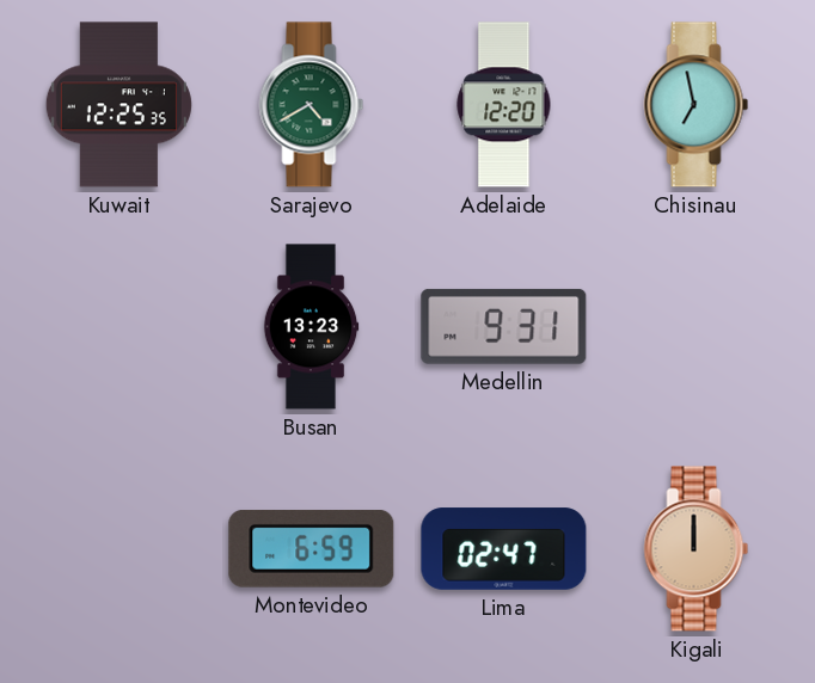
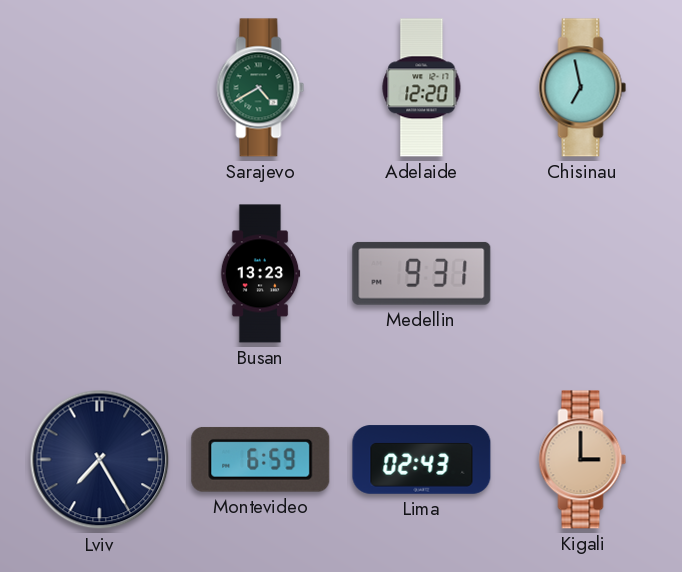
Kuwait: 12:25 -> none
Lviv: none -> 7:25
Lima: 02:47 -> 02:43
Kigali: 12:00 -> 3:00
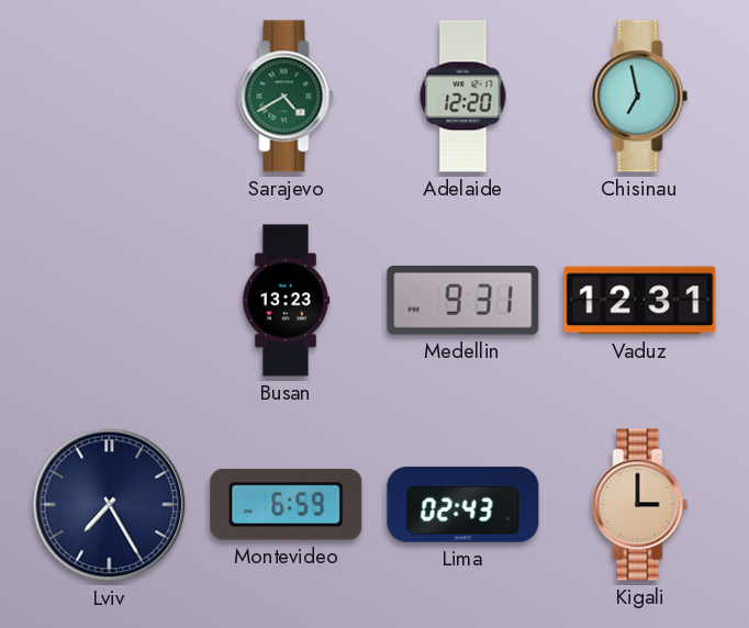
Vaduz: none -> 12:31
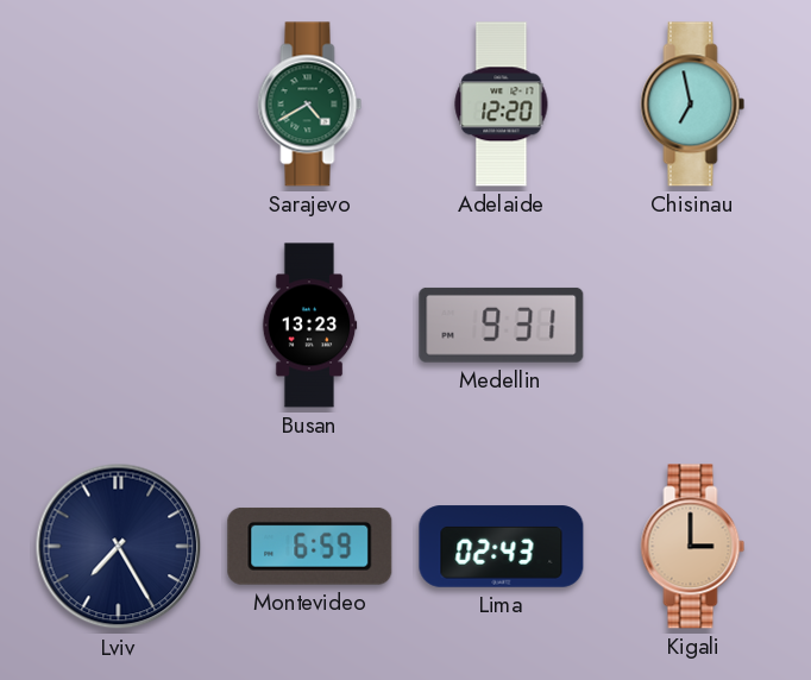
Vaduz: 12:31 -> none
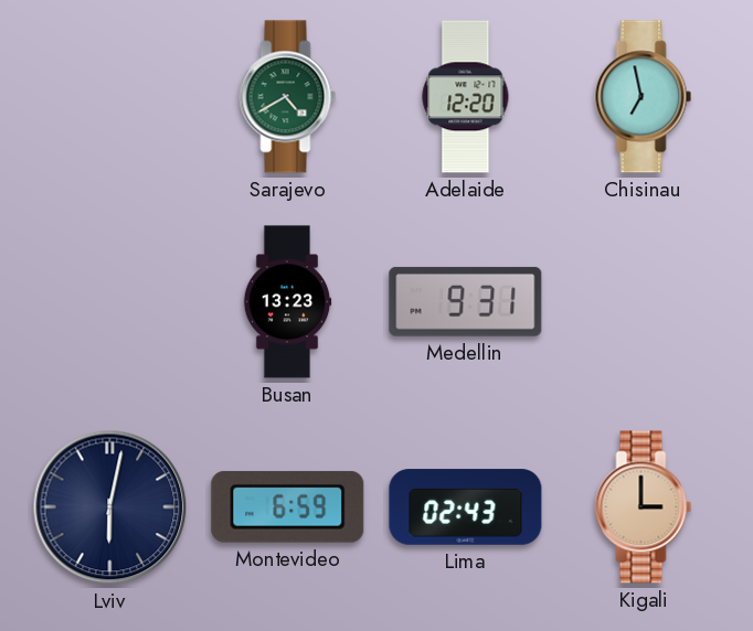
Lviv: 7:25 -> 6:02
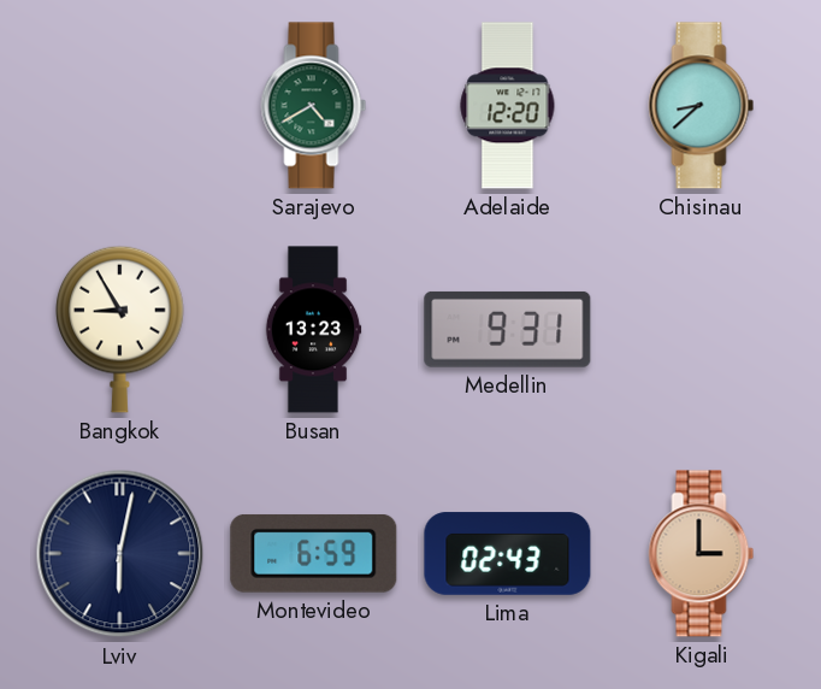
Chisinau: 6:58 -> 8:38
Bangkok: none -> 8:55
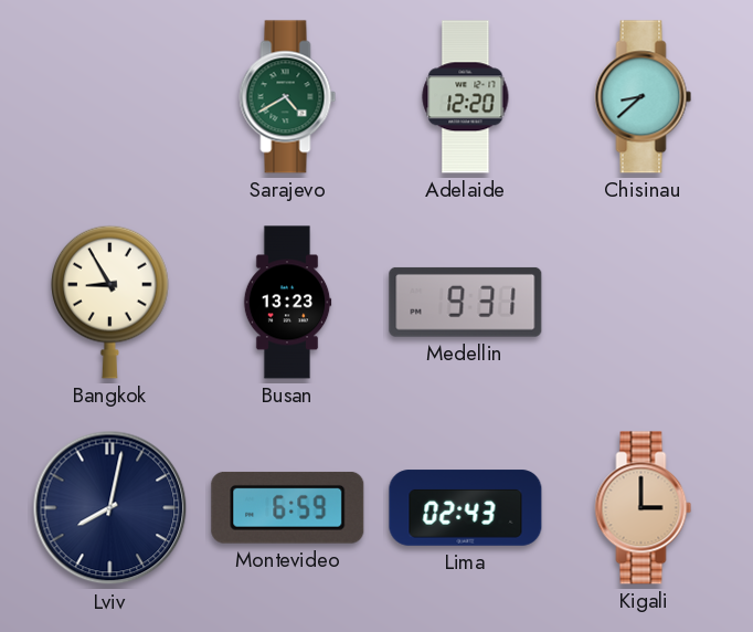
Lviv: 6:02 -> 8:02
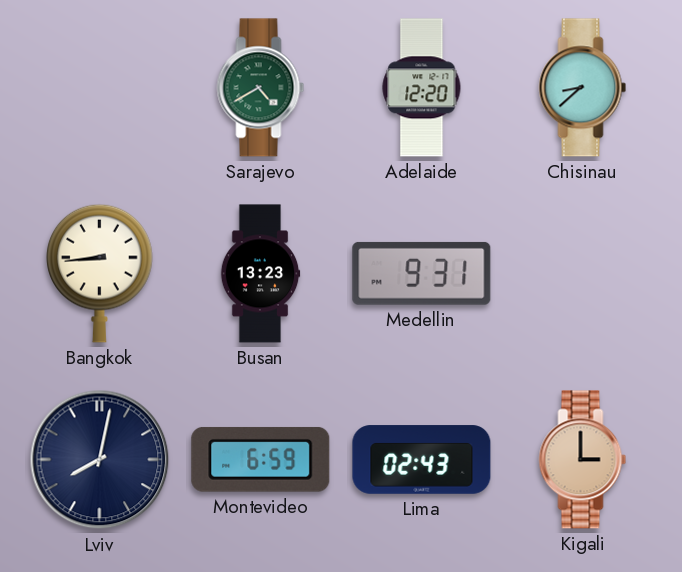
Bangkok: 8:55 -> 8:44
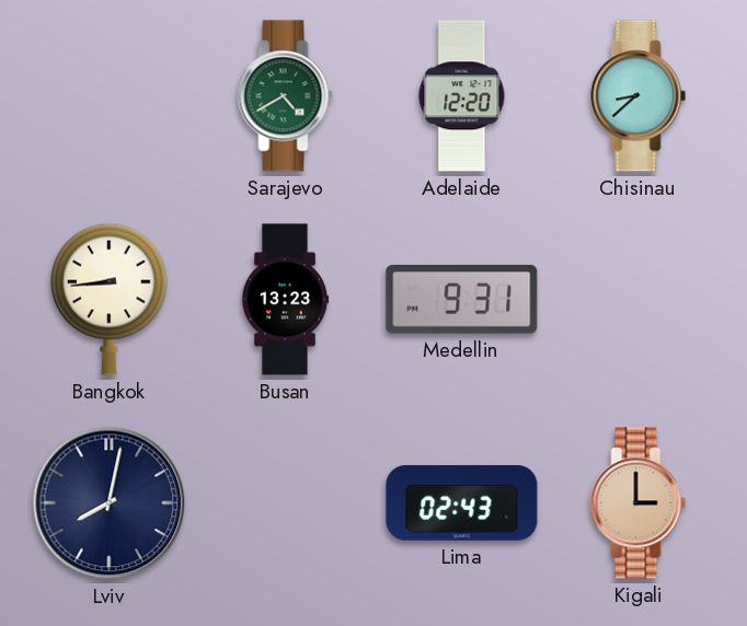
Montevideo: 6:59 -> none
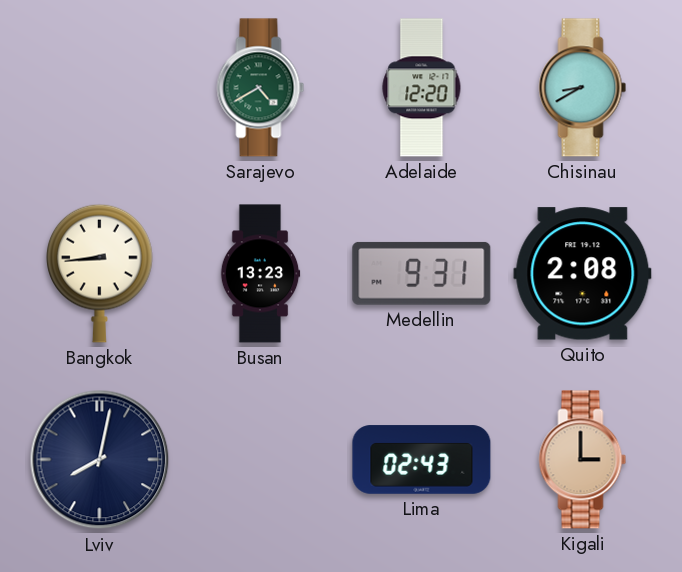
Chisinau: 8:38 -> 8:40
Quito: none -> 2:08
